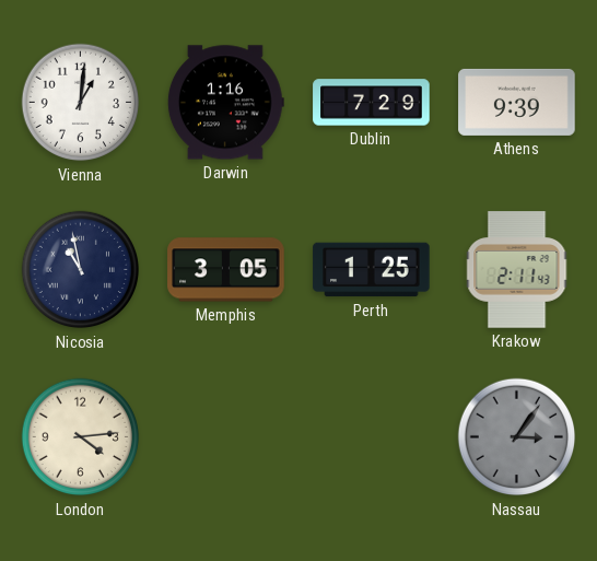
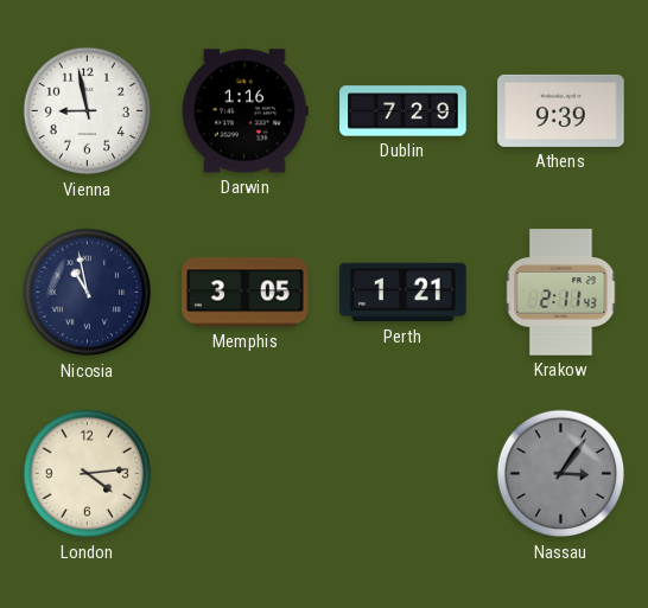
Vienna: 1:01 -> 8:58
Perth: 1:25 -> 1:21
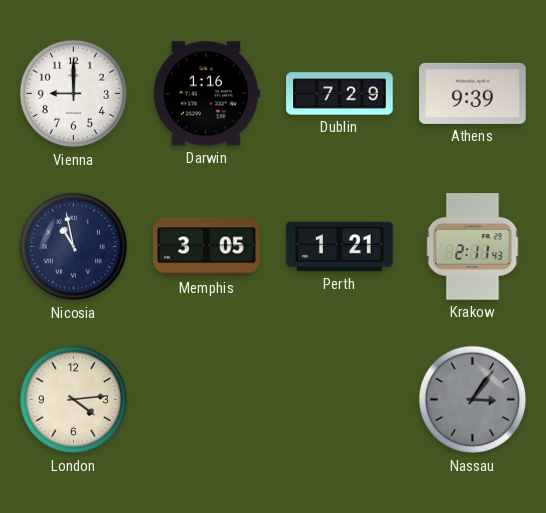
Vienna: 8:58 -> 9:00
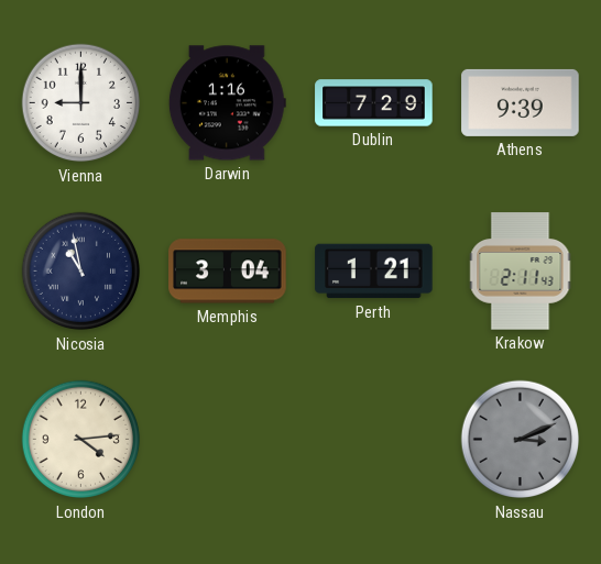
Memphis: 3:05 -> 3:04
Nassau: 3:06 -> 3:11
